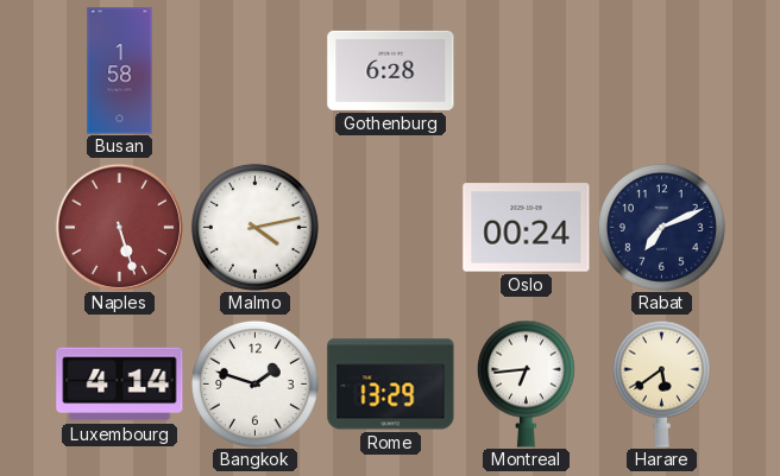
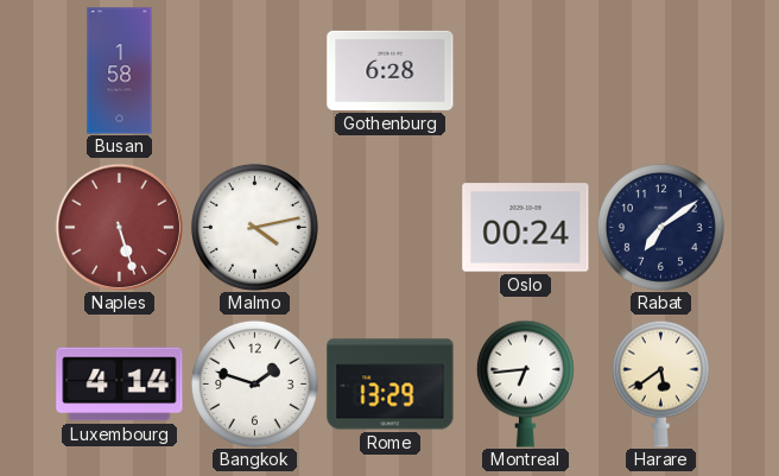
Rabat: 7:11 -> 7:09
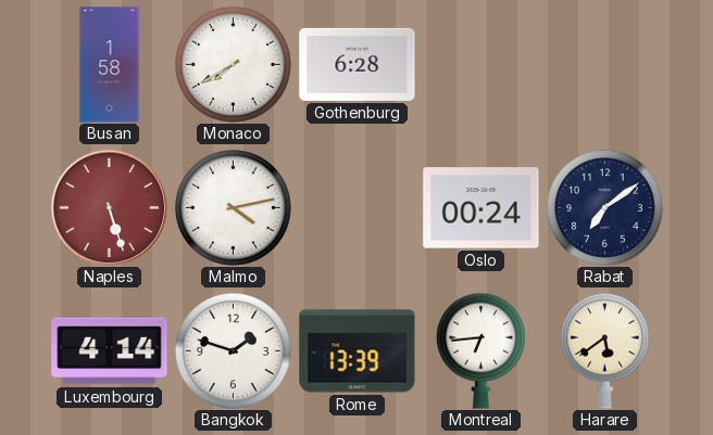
Monaco: none -> 7:40
Rome: 13:29 -> 13:39
